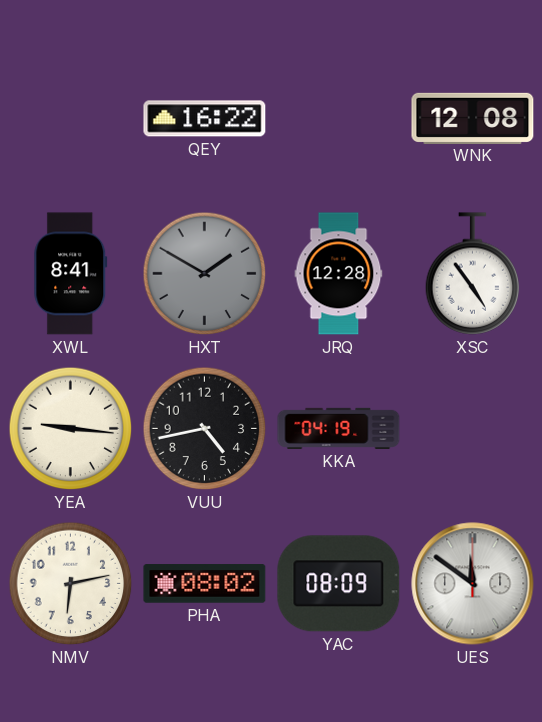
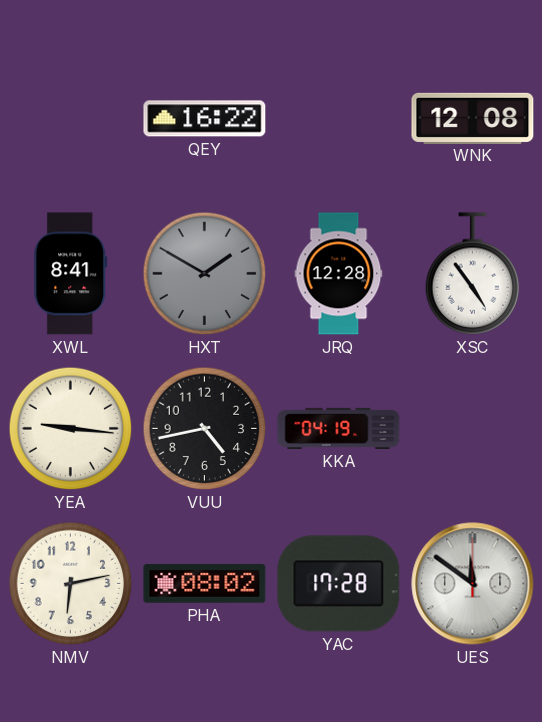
YAC: 08:09 -> 17:28
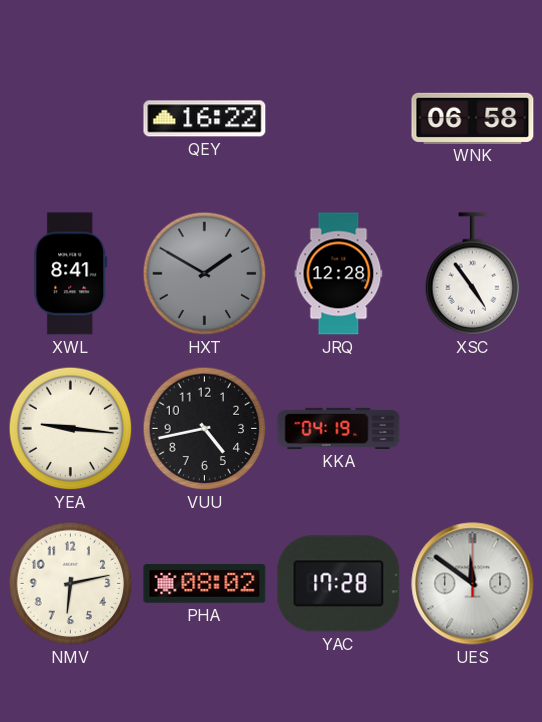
WNK: 12:08 -> 06:58
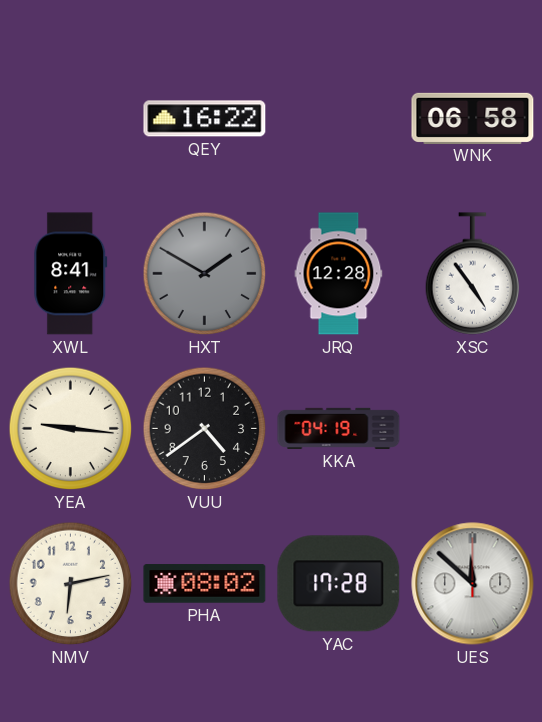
VUU: 4:43 -> 4:39
UES: 11:51 -> 11:52
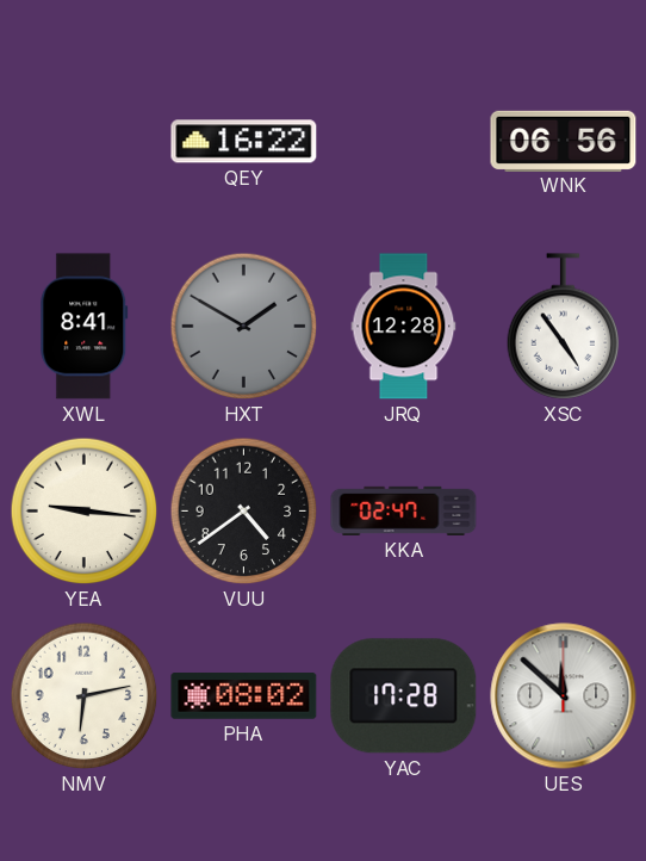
WNK: 06:58 -> 06:56
KKA: 04:19 -> 02:47
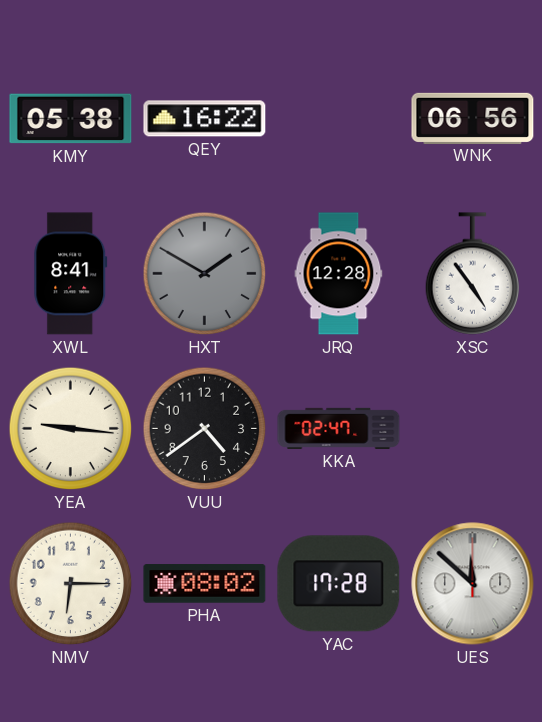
KMY: none -> 05:38
NMV: 6:13 -> 6:15
